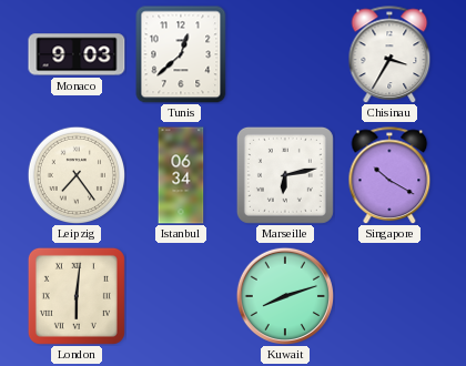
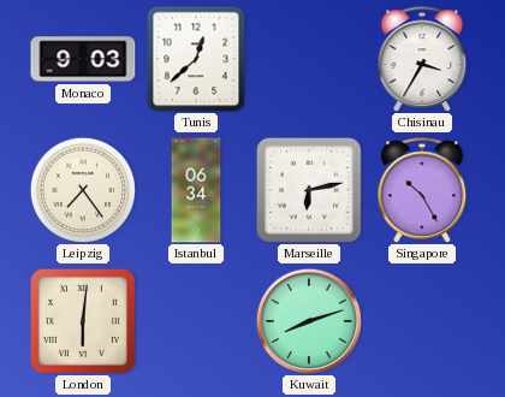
Singapore: 10:20 -> 10:25
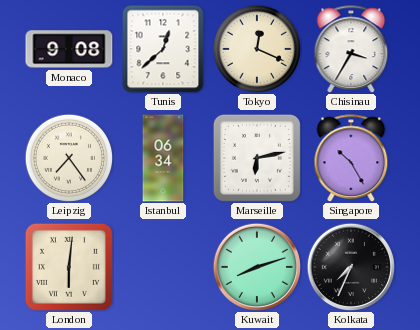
Monaco: 9:03 -> 9:08
Tokyo: none -> 12:19
Kolkata: none -> 7:34
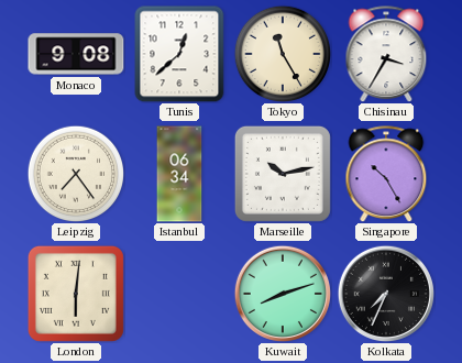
Tokyo: 12:19 -> 11:25
Marseille: 6:13 -> 10:13
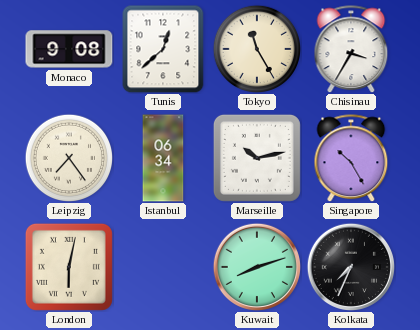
London: 6:01 -> 6:02
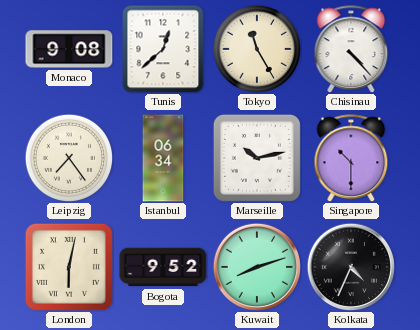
Chisinau: 3:35 -> 4:23
Singapore: 10:25 -> 10:30
Bogota: none -> 9:52
Kolkata: 7:34 -> 4:34
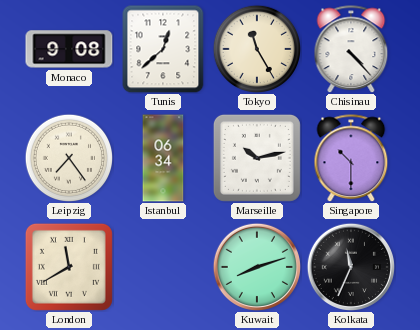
London: 6:02 -> 11:40
Bogota: 9:52 -> none
Kolkata: 4:34 -> 11:34
